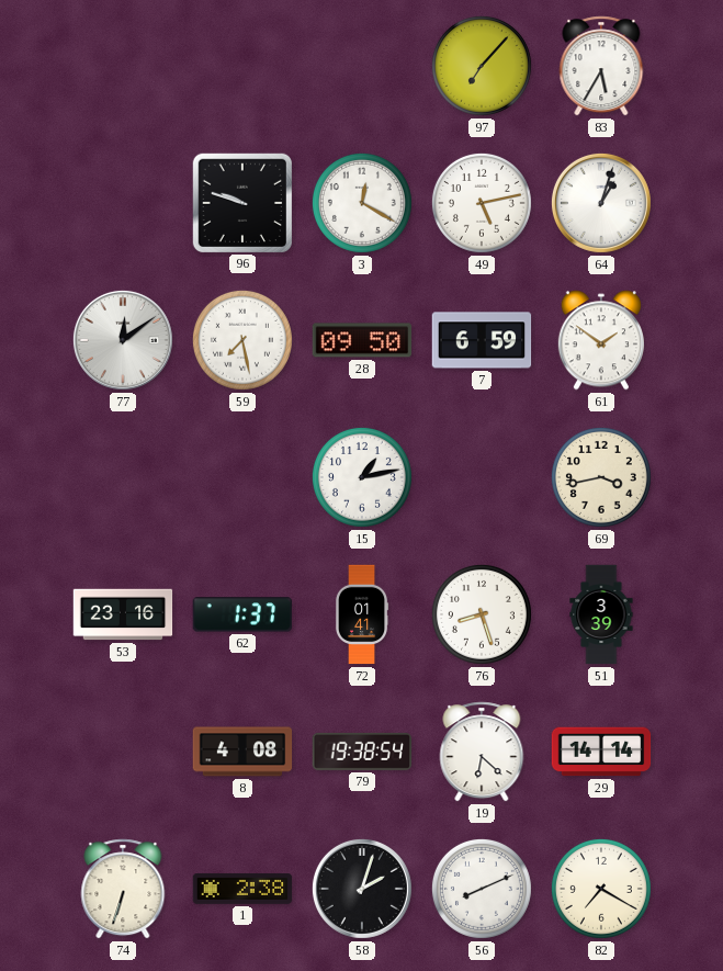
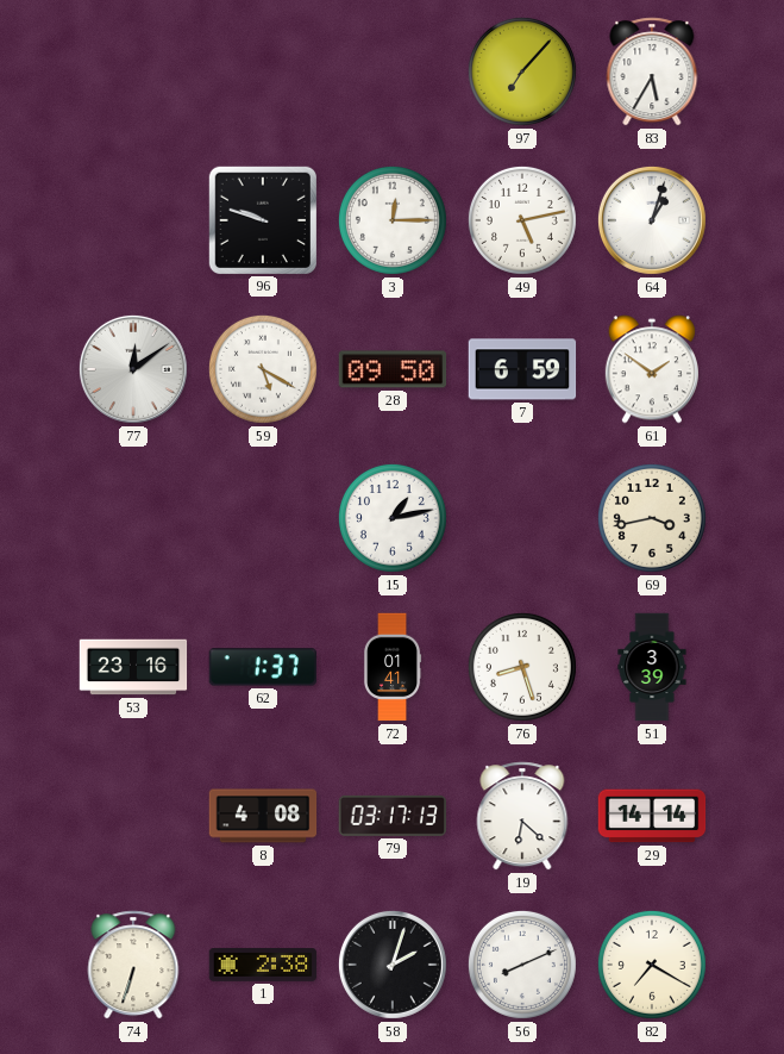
3: 12:20 -> 12:15
59: 7:28 -> 5:20
79: 19:38 -> 03:17
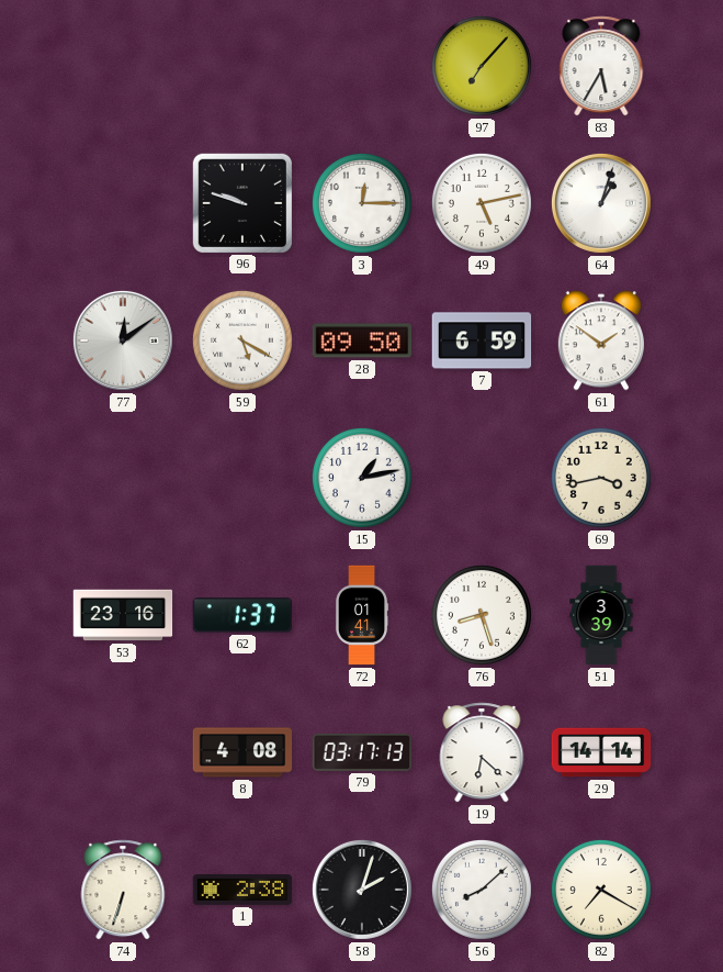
56: 8:11 -> 8:08
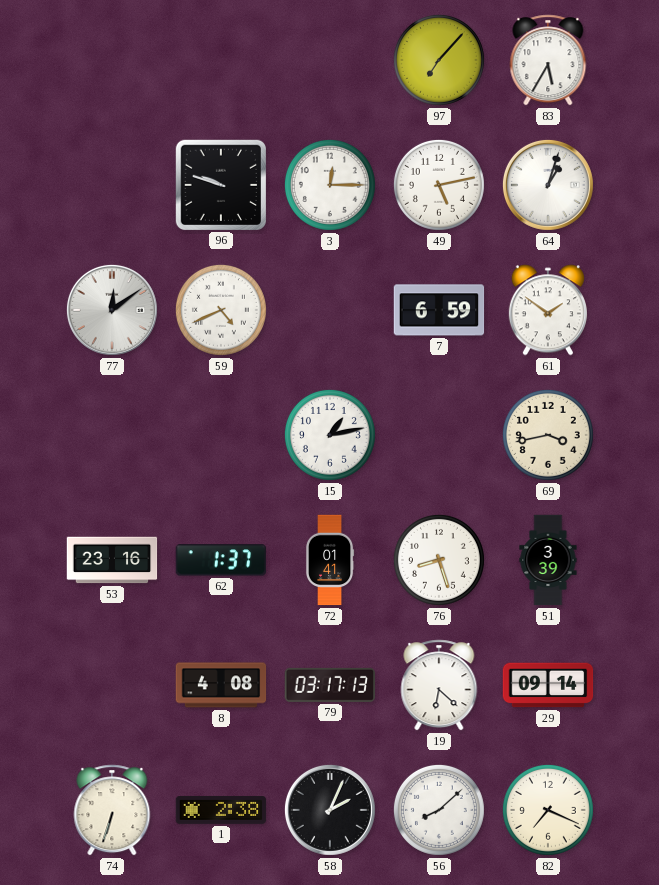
59: 5:20 -> 4:41
28: 09:50 -> none
29: 14:14 -> 09:14
58: 2:03 -> 2:04
82: 7:20 -> 7:19
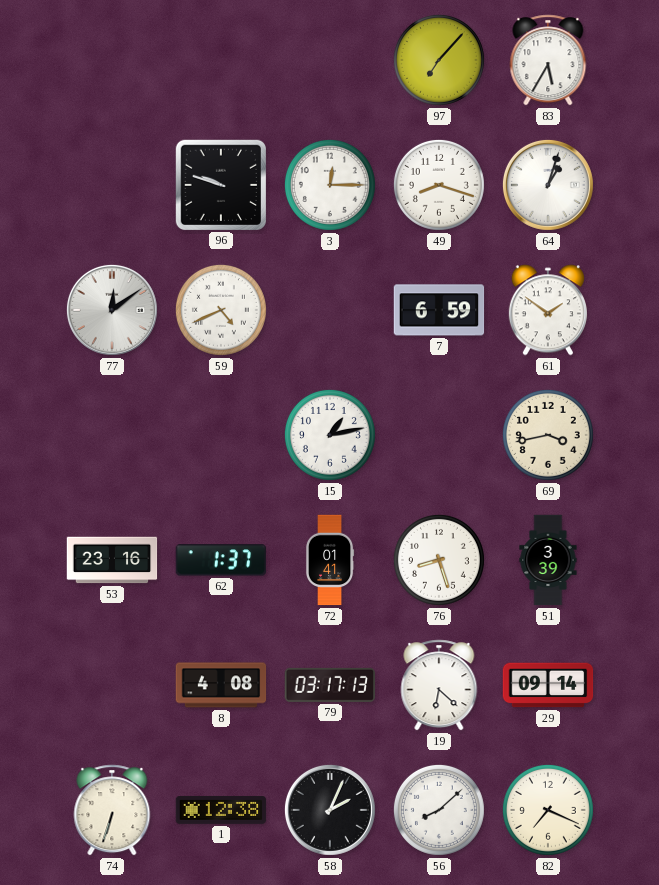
49: 5:13 -> 8:18
1: 2:38 -> 12:38
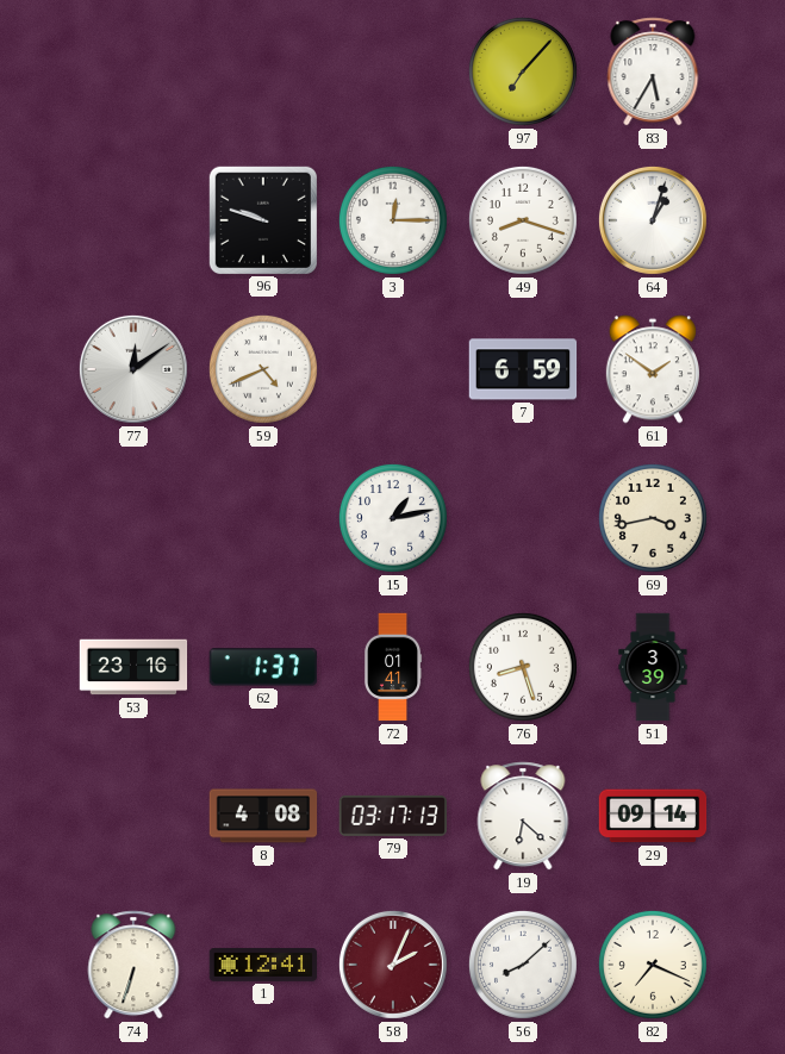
1: 12:38 -> 12:41
58 dial: black -> burgundy
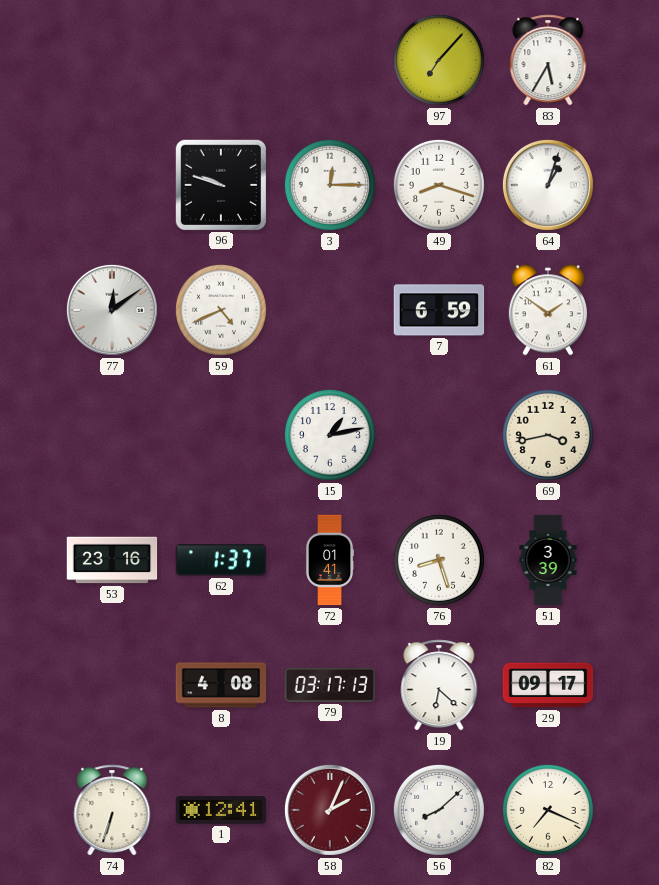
29: 09:14 -> 09:17
